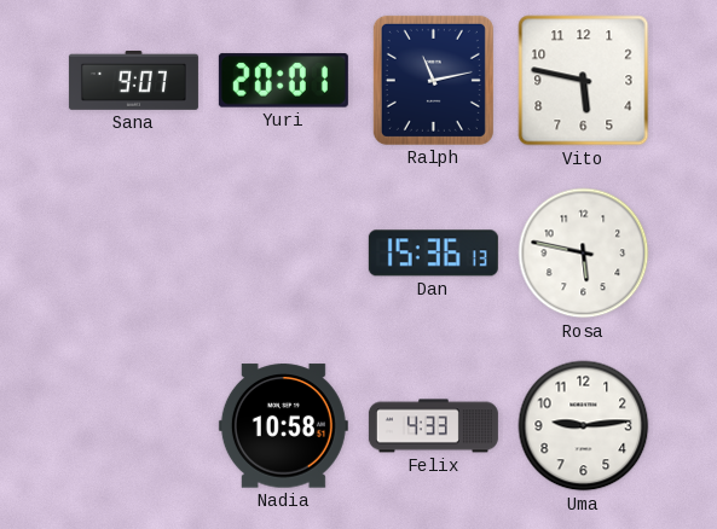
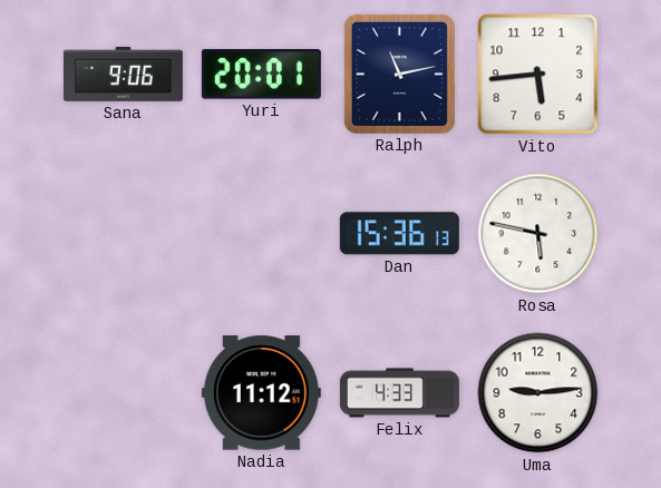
Sana: 9:07 -> 9:06
Vito: 5:47 -> 5:44
Nadia: 10:58 -> 11:12
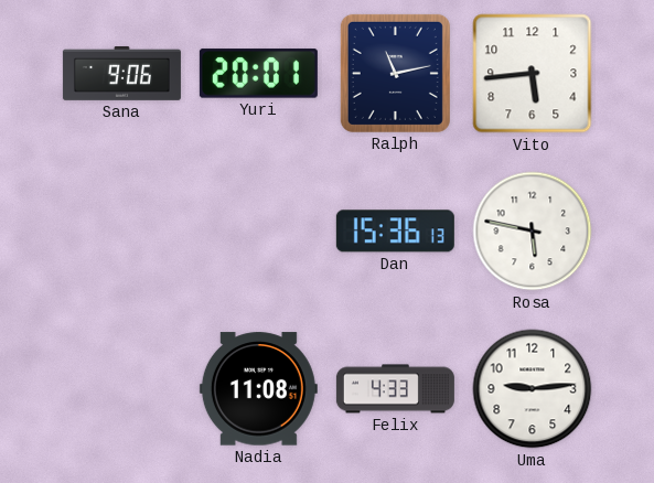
Nadia: 11:12 -> 11:08
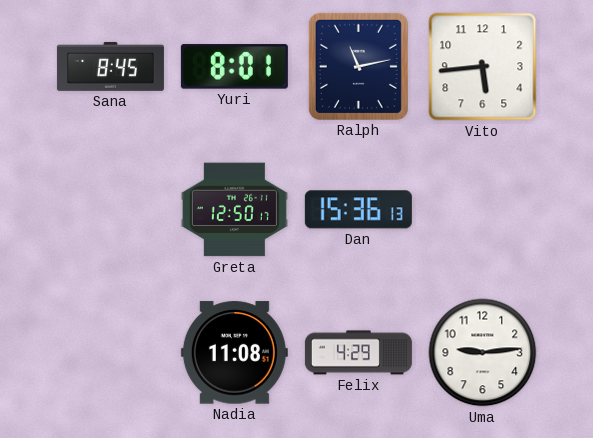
Sana: 9:06 -> 8:45
Yuri: 20:01 -> 8:01
Greta: none -> 12:50
Rosa: 5:47 -> none
Felix: 4:33 -> 4:29
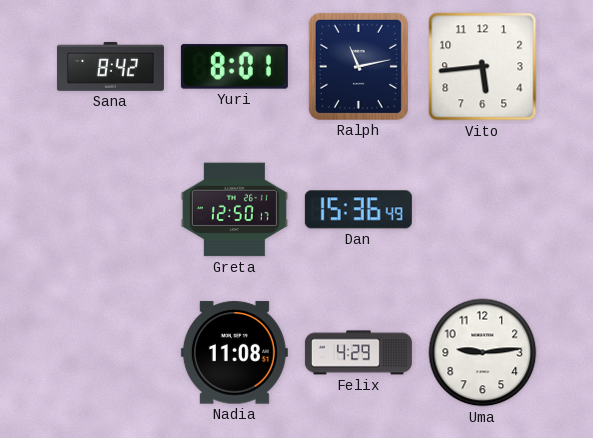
Sana: 8:45 -> 8:42
Dan: 15:36:13 -> 15:36:49
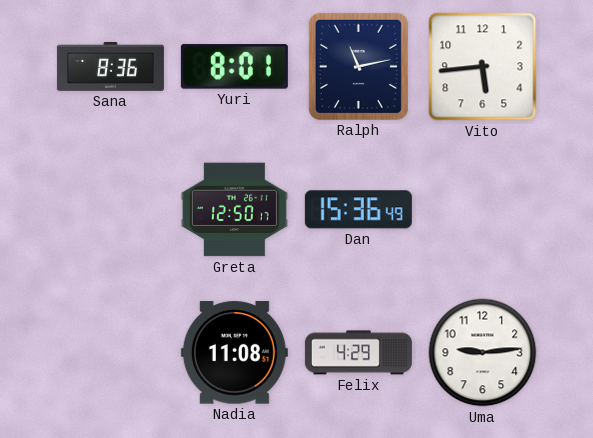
Sana: 8:42 -> 8:36
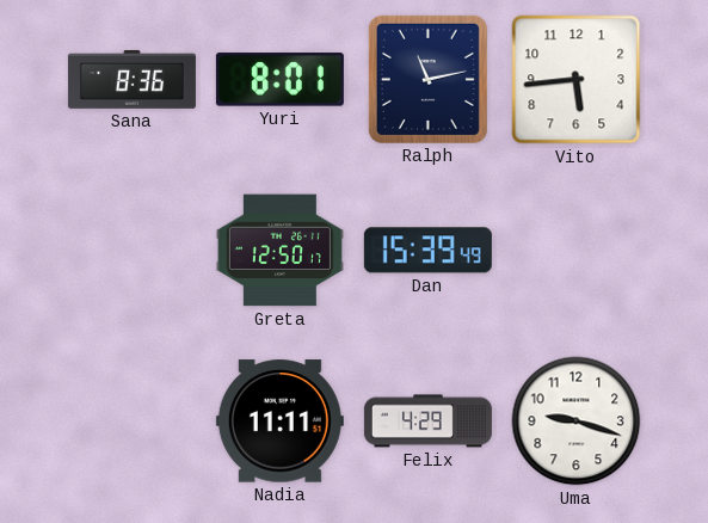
Dan: 15:36 -> 15:39
Nadia: 11:08 -> 11:11
Uma: 9:14 -> 9:18
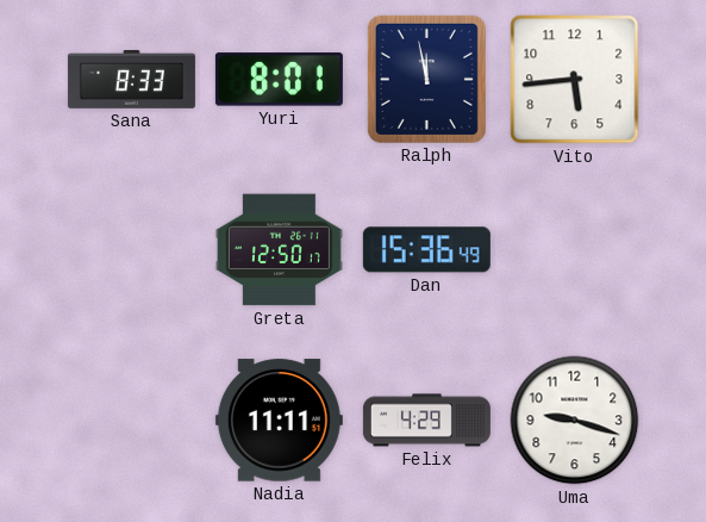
Sana: 8:36 -> 8:33
Ralph: 11:13 -> 11:58
Dan: 15:39 -> 15:36
